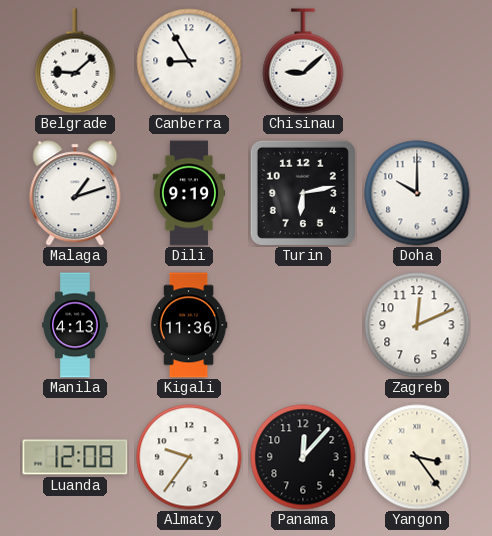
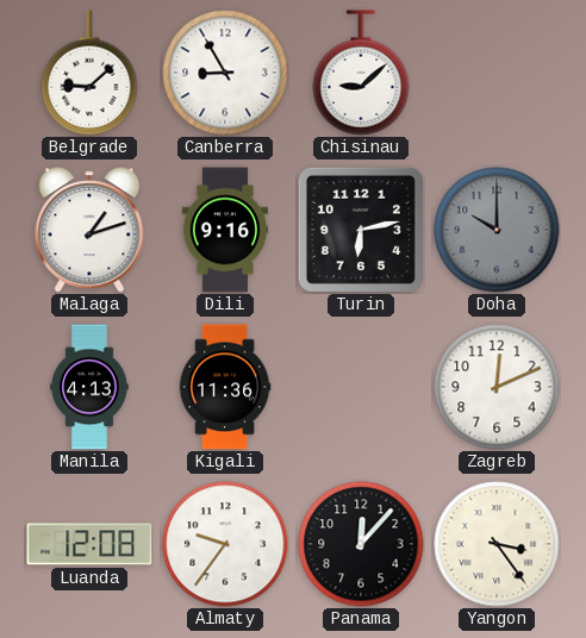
Dili: 9:19 -> 9:16
Doha dial: white -> grey
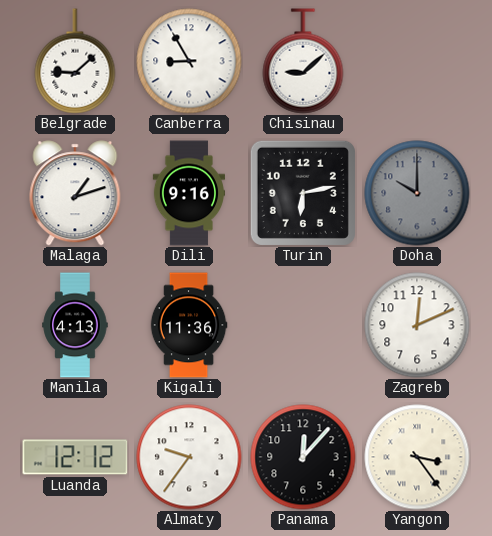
Luanda: 12:08 -> 12:12
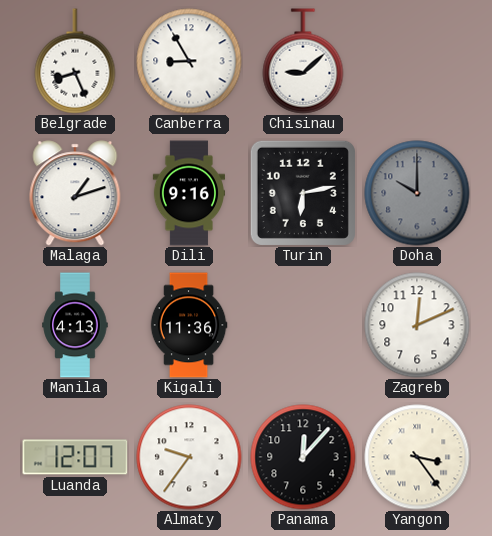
Belgrade: 9:08 -> 8:26
Luanda: 12:12 -> 12:07
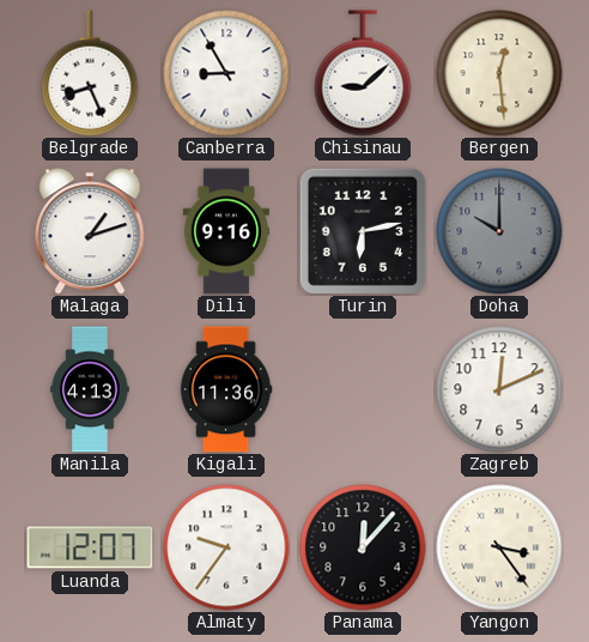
Bergen: none -> 12:29
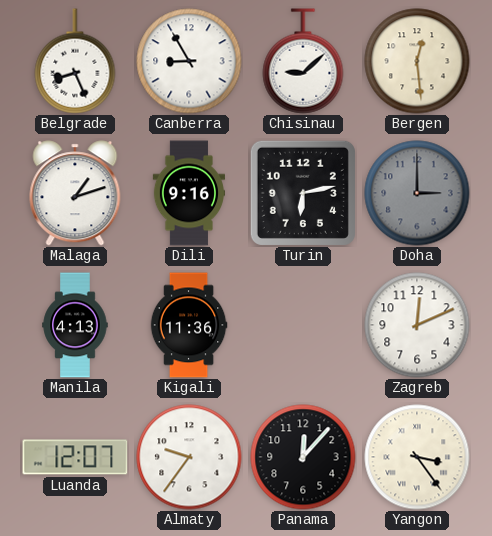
Doha: 10:00 -> 3:00
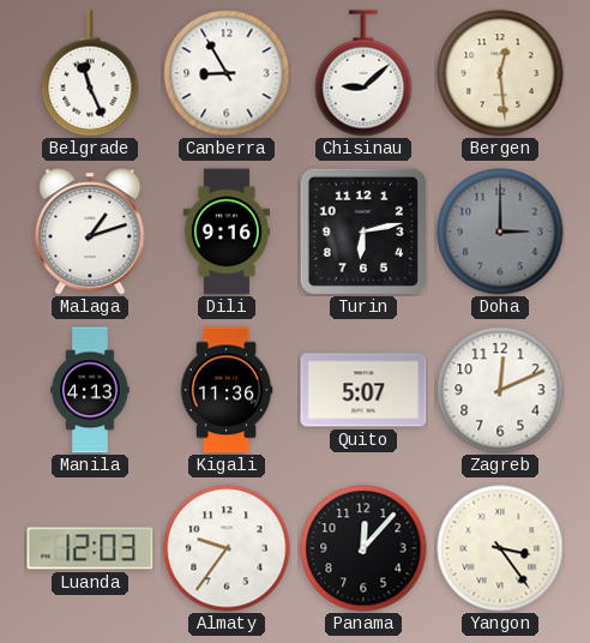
Belgrade: 8:26 -> 11:26
Quito: none -> 5:07
Luanda: 12:07 -> 12:03
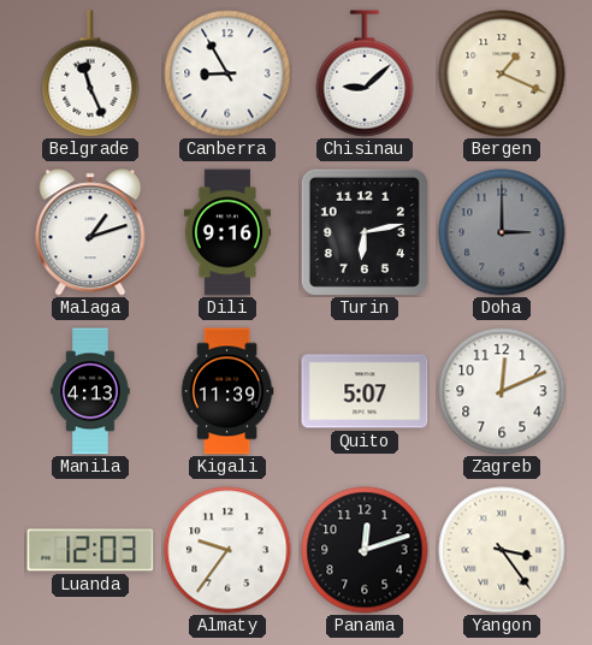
Bergen: 12:29 -> 1:19
Kigali: 11:36 -> 11:39
Panama: 12:07 -> 12:12
